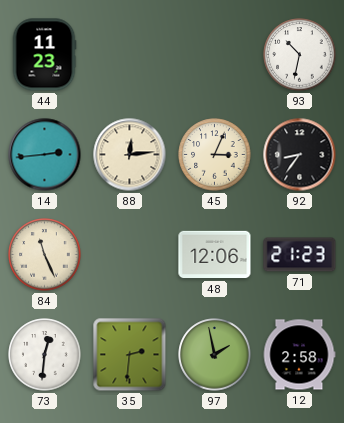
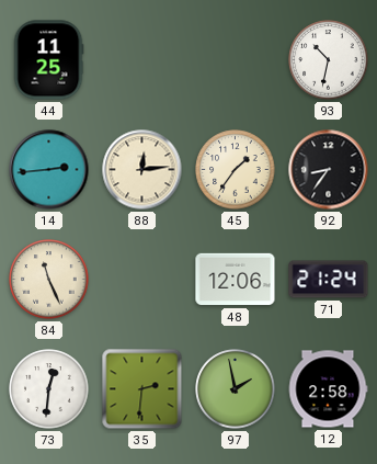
44: 11:23 -> 11:25
45: 3:04 -> 1:36
71: 21:23 -> 21:24
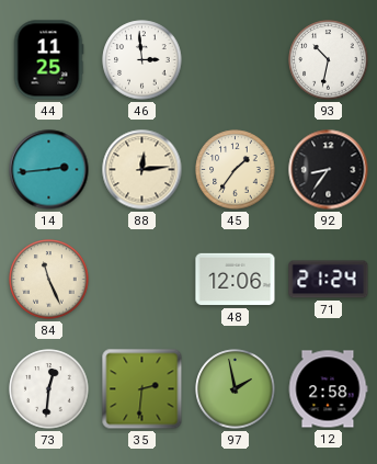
46: none -> 2:59
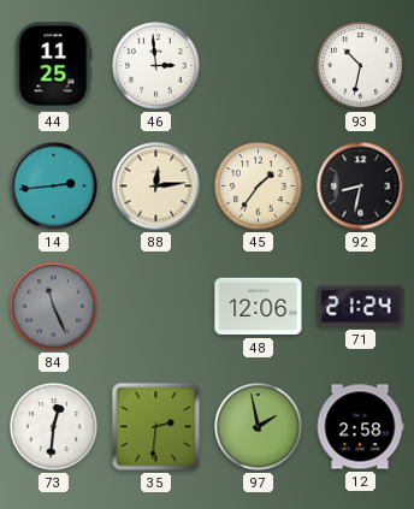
92: 8:36 -> 8:32
84 dial: cream -> grey
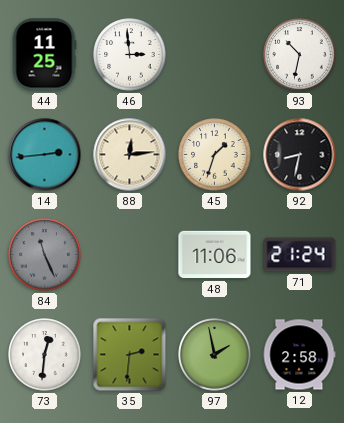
45: 1:36 -> 1:33
48: 12:06 -> 11:06
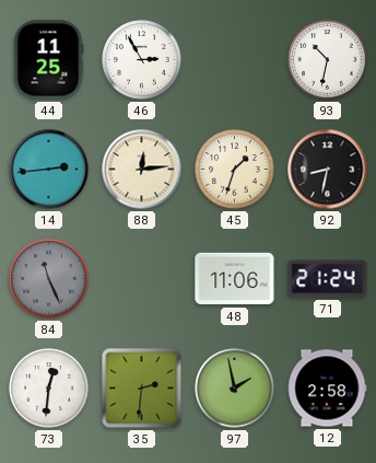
46: 2:59 -> 2:55
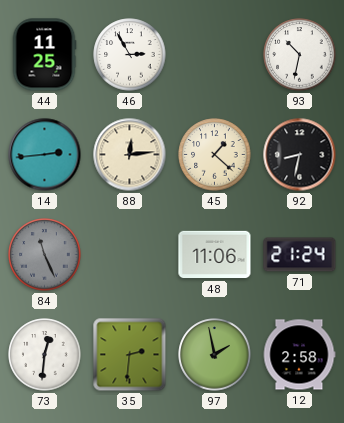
45: 1:33 -> 1:22
